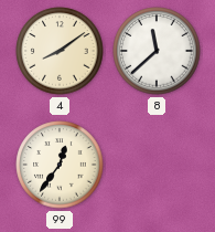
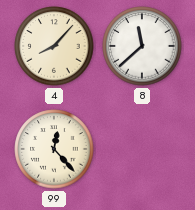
4: 8:09 -> 8:07
99: 12:36 -> 12:23
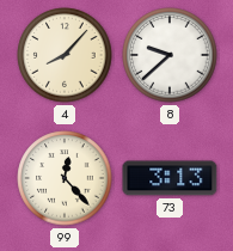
8: 11:38 -> 9:38
73: none -> 3:13
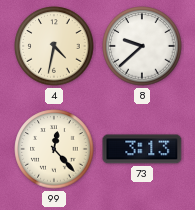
4: 8:07 -> 4:32
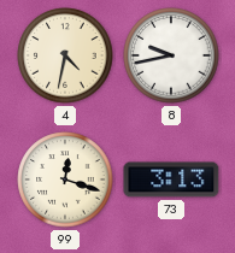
8: 9:38 -> 9:43
99: 12:23 -> 12:18
